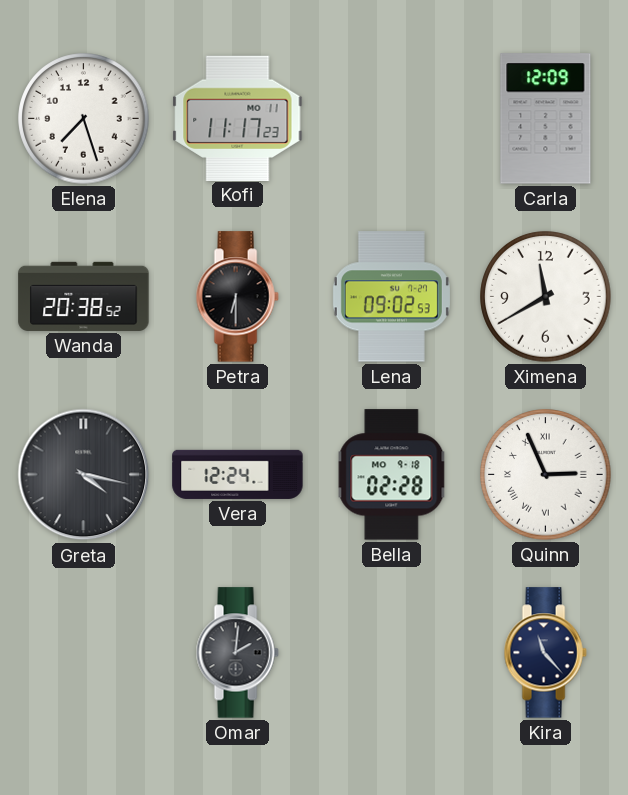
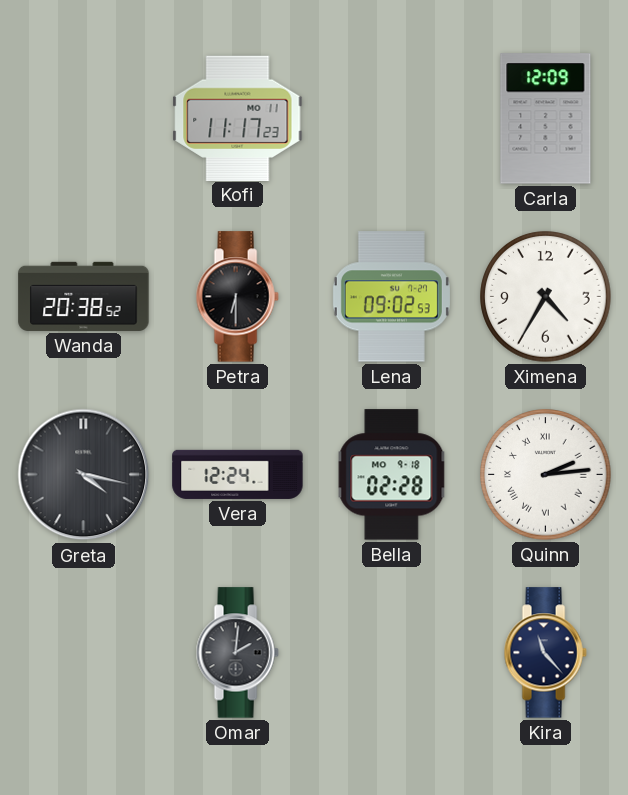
Elena: 7:27 -> none
Ximena: 11:40 -> 4:35
Quinn: 2:56 -> 2:14
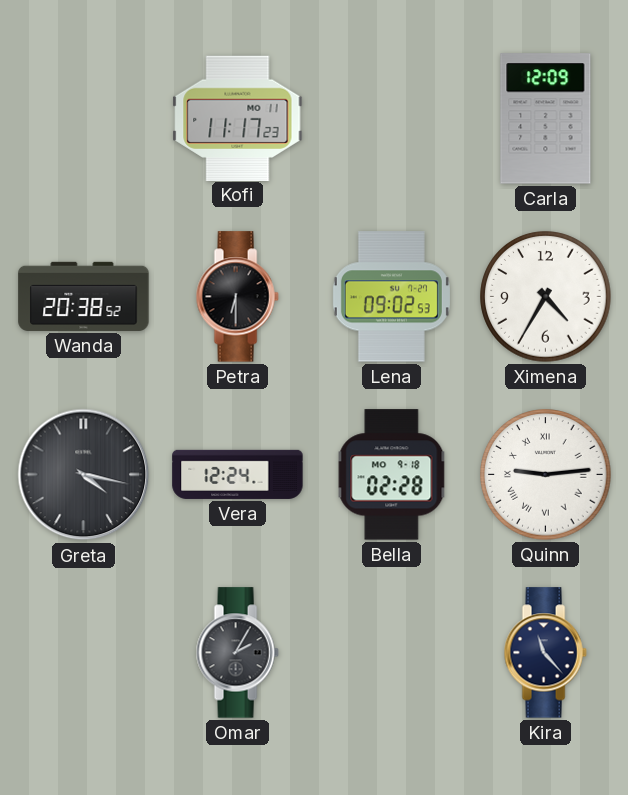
Quinn: 2:14 -> 9:14
Omar: 2:01 -> 2:05
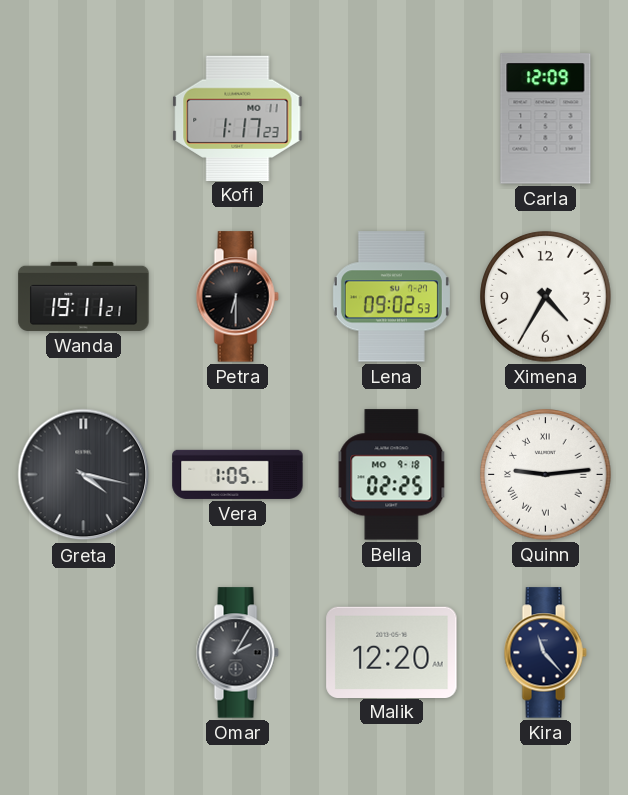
Kofi: 11:17 -> 1:17
Wanda: 20:38 -> 19:11
Vera: 12:24 -> 1:05
Bella: 02:28 -> 02:25
Malik: none -> 12:20
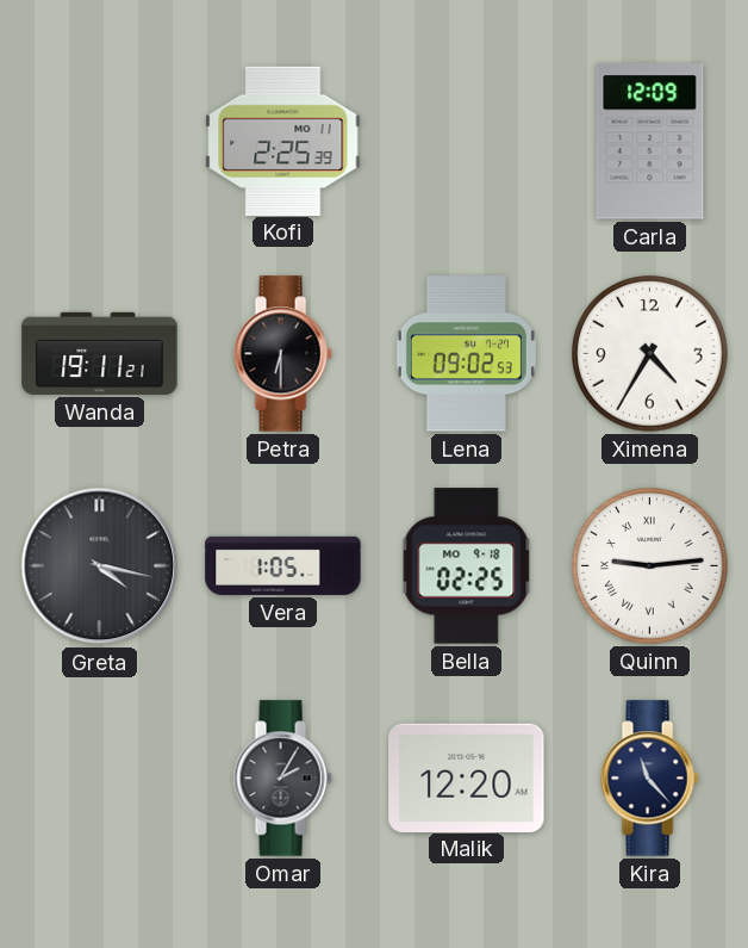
Kofi: 1:17 -> 2:25
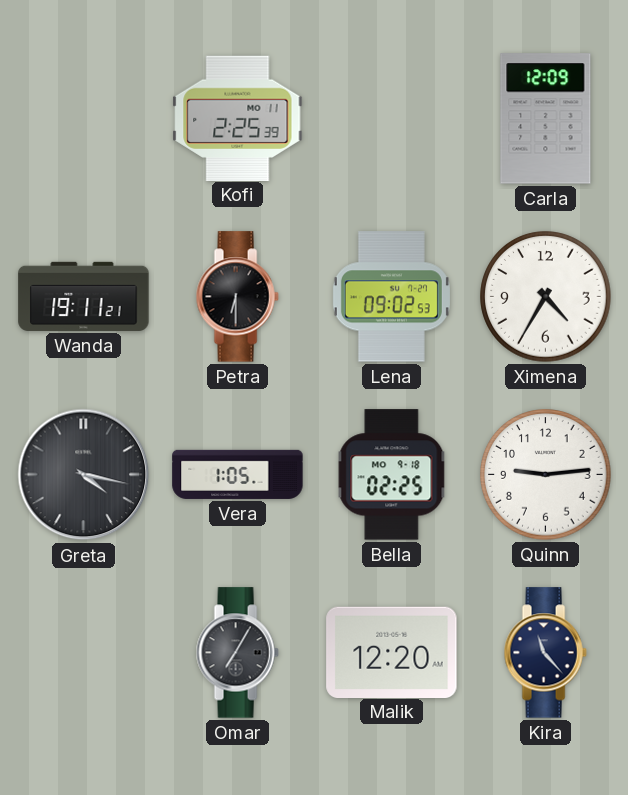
Quinn numerals: Roman -> Arabic
Omar: 2:05 -> 7:05
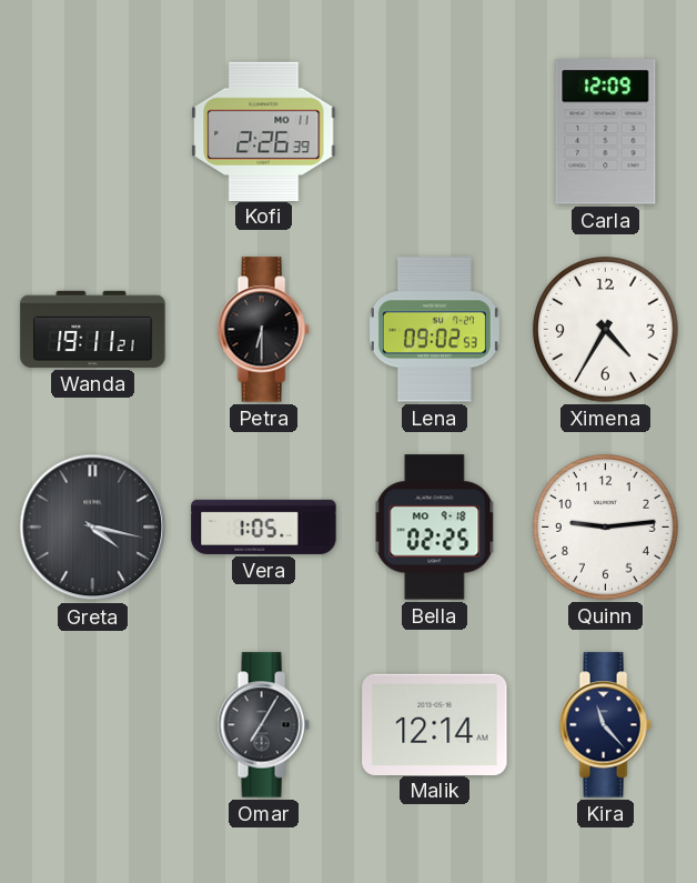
Kofi: 2:25 -> 2:26
Malik: 12:20 -> 12:14
